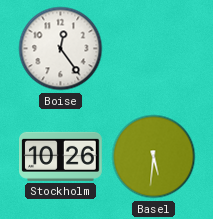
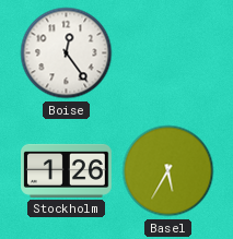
Stockholm: 10:26 -> 1:26
Basel: 5:31 -> 5:35
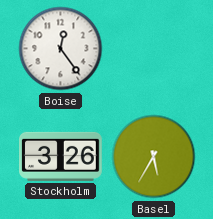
Stockholm: 1:26 -> 3:26
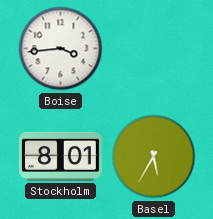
Boise: 12:24 -> 3:44
Stockholm: 3:26 -> 8:01
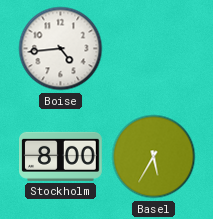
Boise: 3:44 -> 4:44
Stockholm: 8:01 -> 8:00
